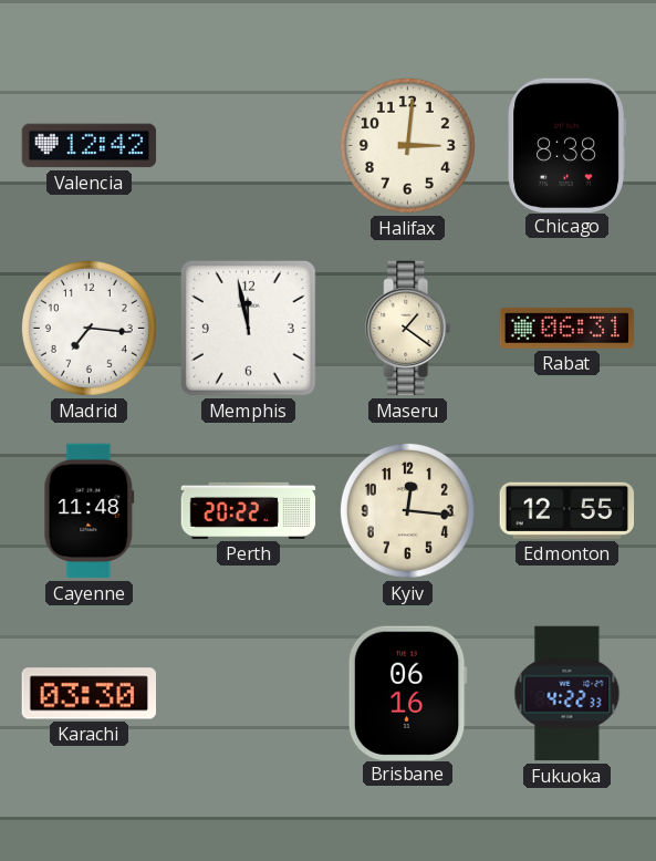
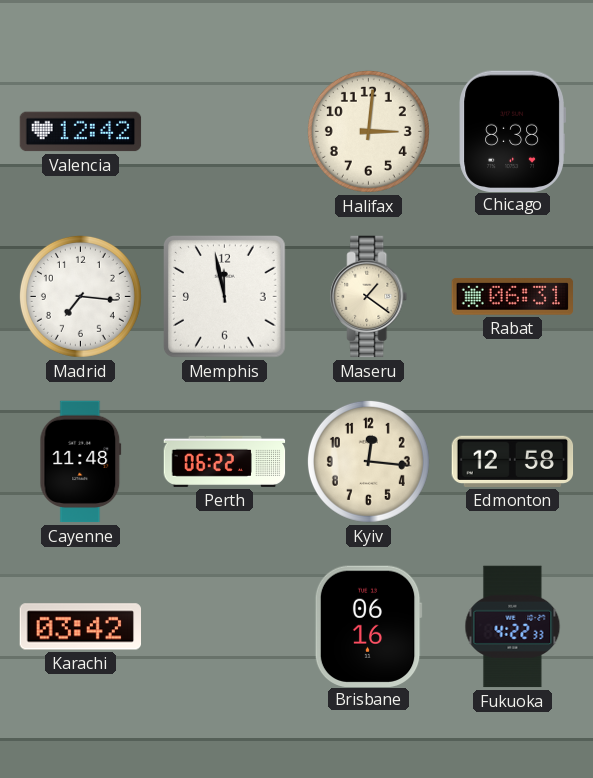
Perth: 20:22 -> 06:22
Edmonton: 12:55 -> 12:58
Karachi: 03:30 -> 03:42
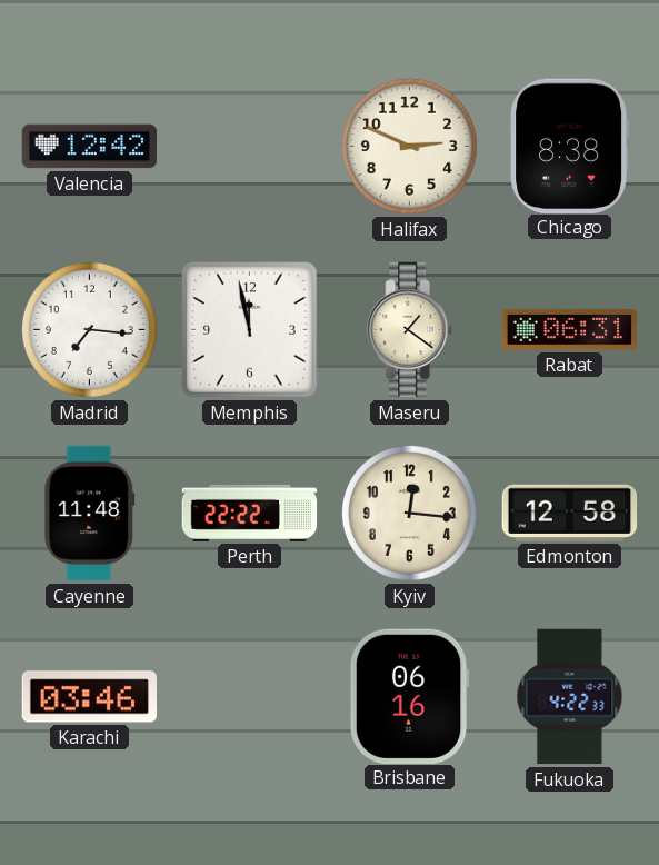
Halifax: 3:01 -> 2:49
Perth: 06:22 -> 22:22
Karachi: 03:42 -> 03:46
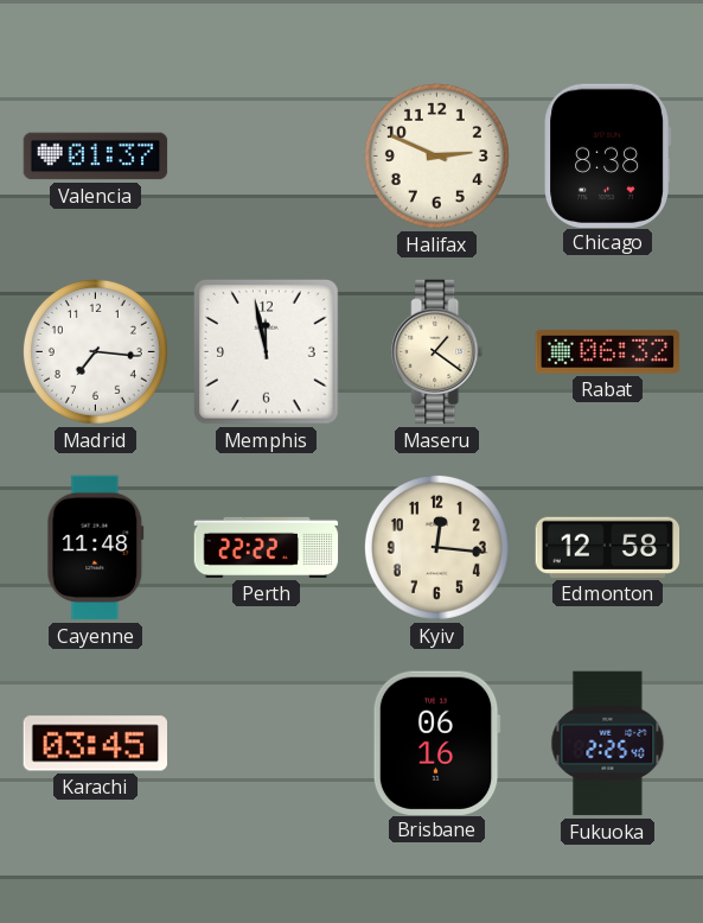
Valencia: 12:42 -> 01:37
Rabat: 06:31 -> 06:32
Karachi: 03:46 -> 03:45
Fukuoka: 4:22 -> 2:25
